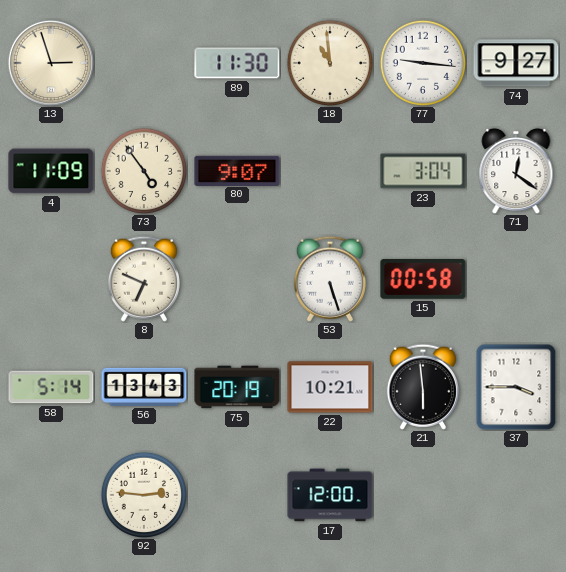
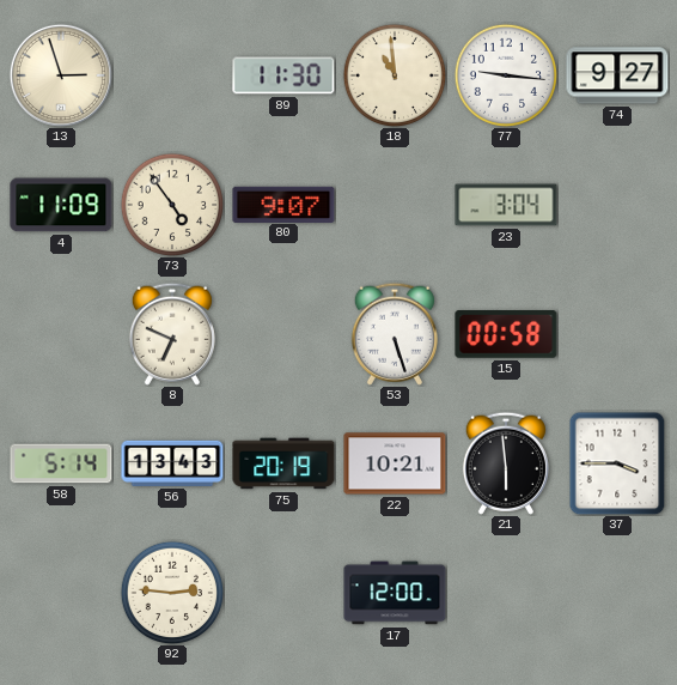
71: 12:21 -> none
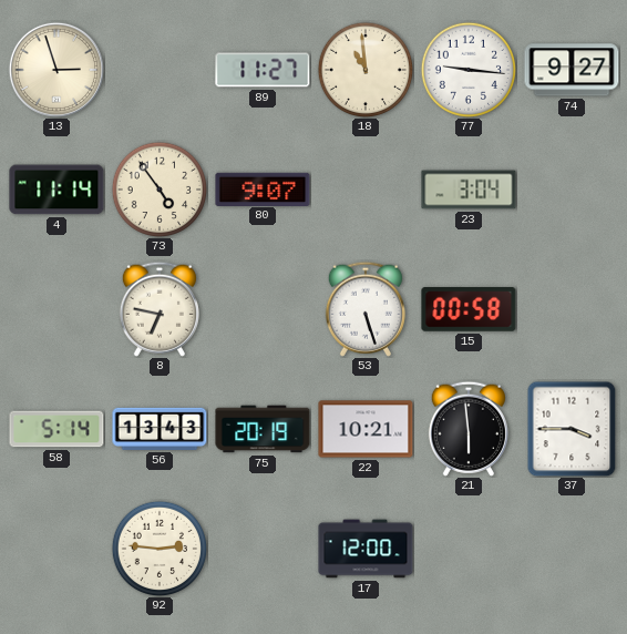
89: 11:30 -> 11:27
4: 11:09 -> 11:14
8: 6:49 -> 6:47
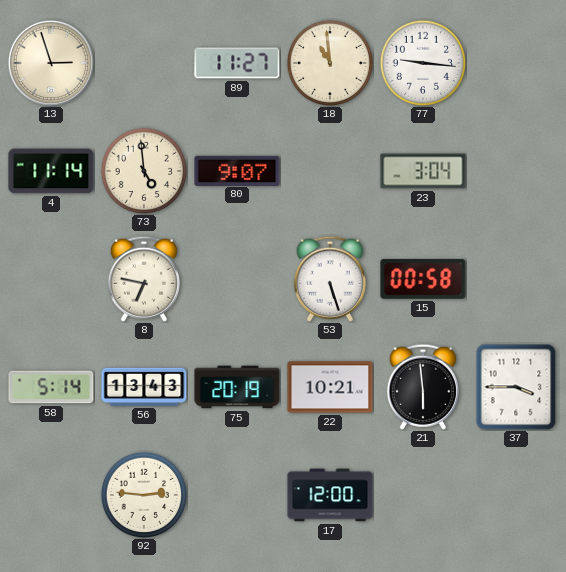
74: 9:27 -> none
73: 4:54 -> 4:59
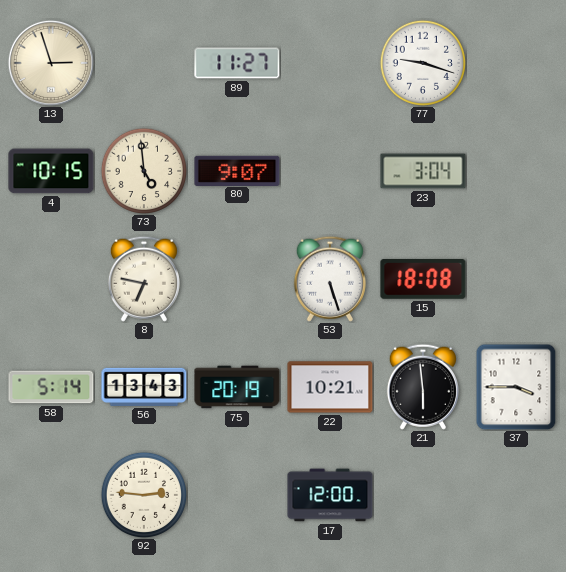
18: 10:59 -> none
77: 9:16 -> 9:18
4: 11:14 -> 10:15
15: 00:58 -> 18:08
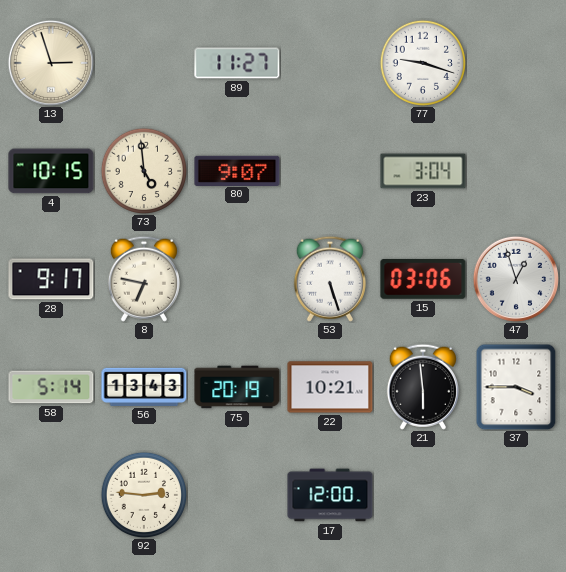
28: none -> 9:17
15: 18:08 -> 03:06
47: none -> 12:57
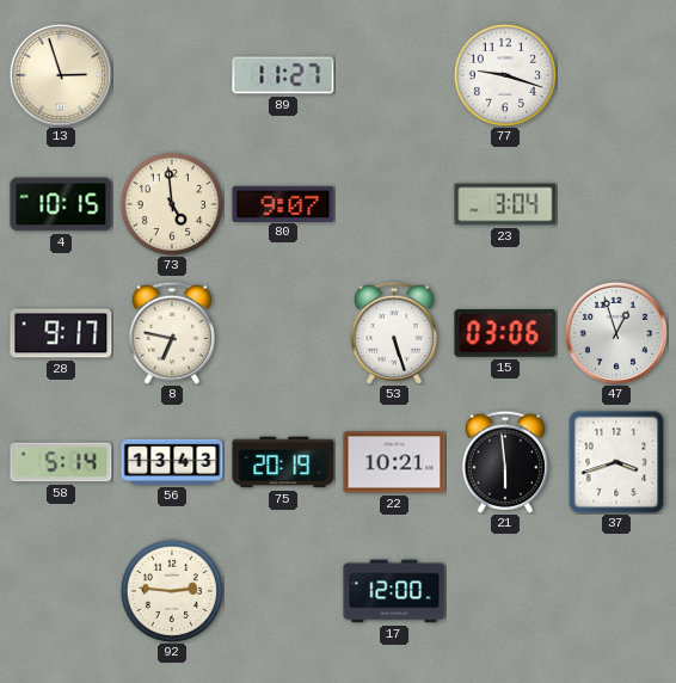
37: 3:45 -> 3:42
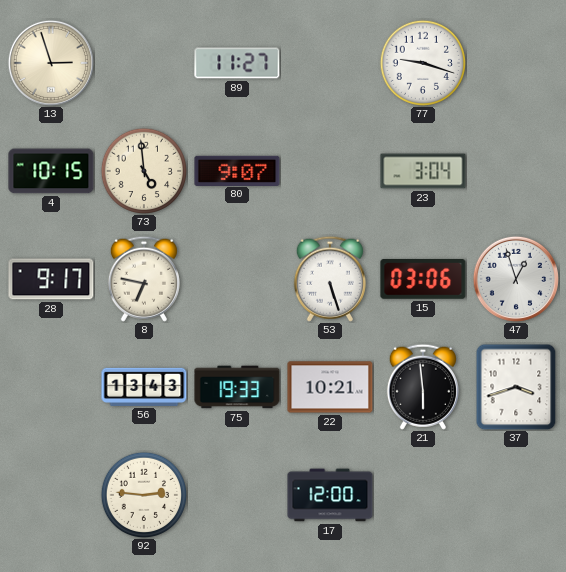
58: 5:14 -> none
75: 20:19 -> 19:33
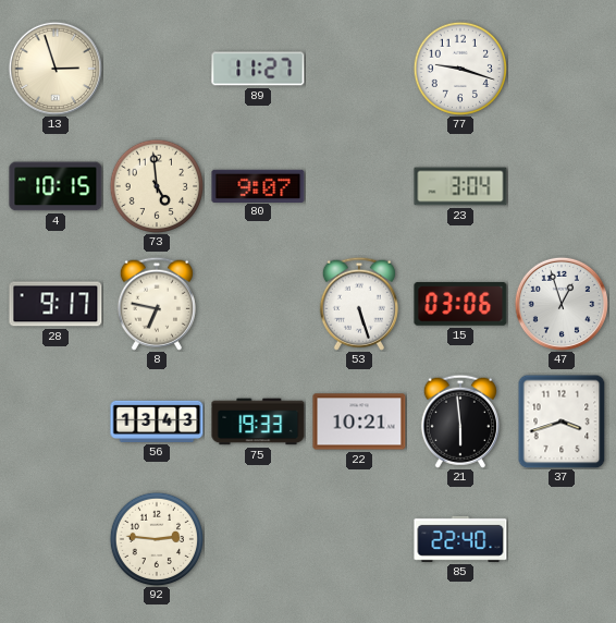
17: 12:00 -> none
85: none -> 22:40
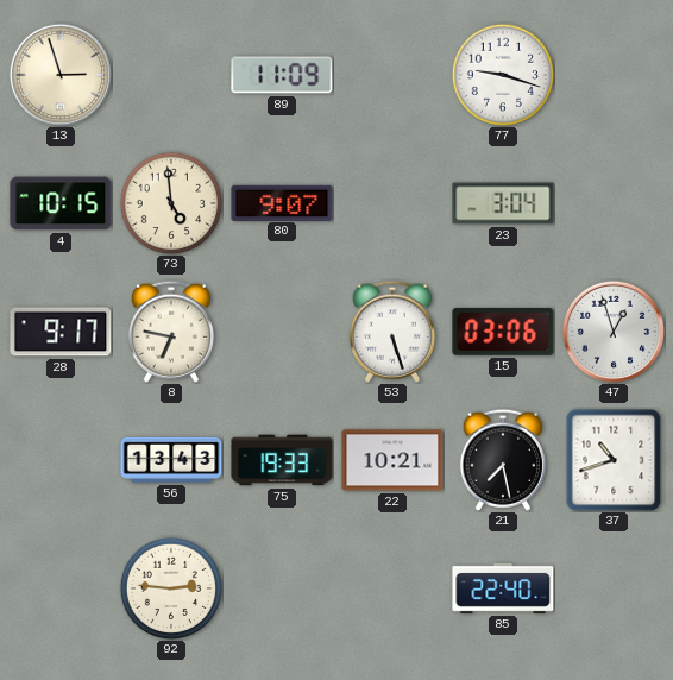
89: 11:27 -> 11:09
21: 5:59 -> 7:28
37: 3:42 -> 10:42
